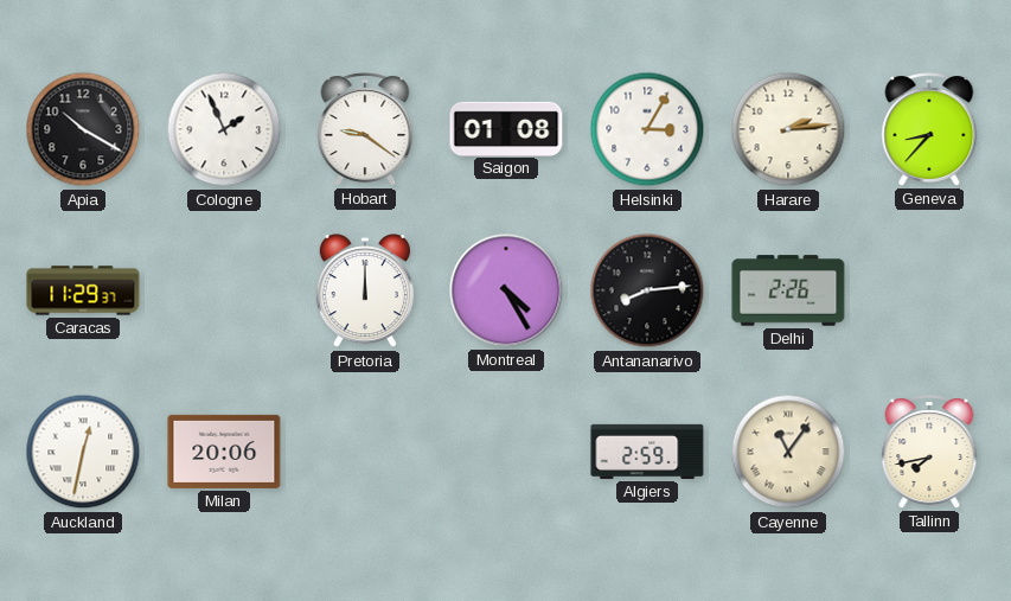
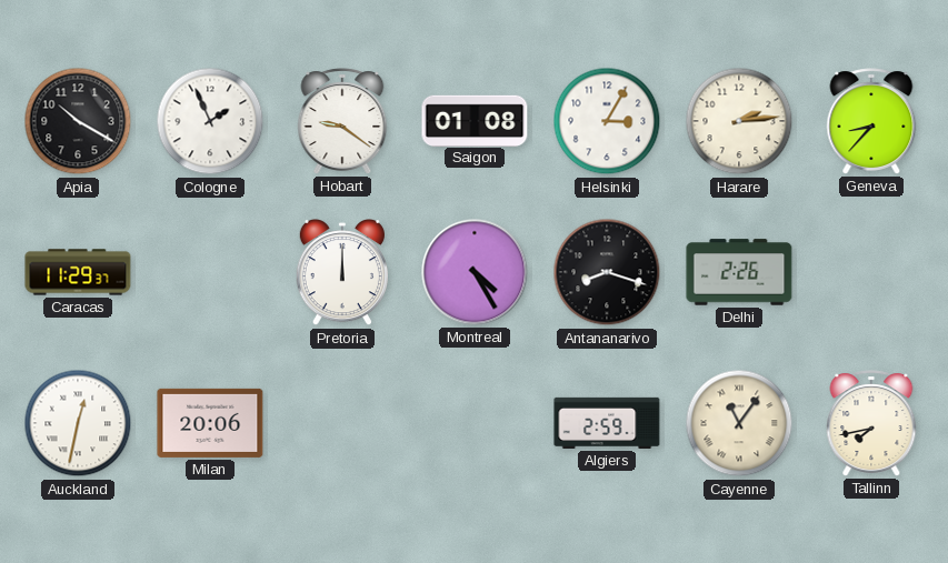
Antananarivo: 8:14 -> 8:18
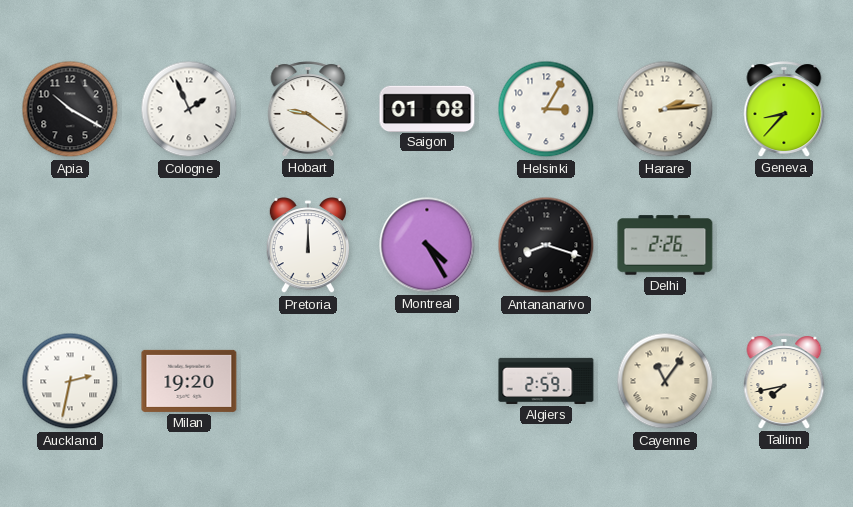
Caracas: 11:29 -> none
Auckland: 12:32 -> 2:32
Milan: 20:06 -> 19:20
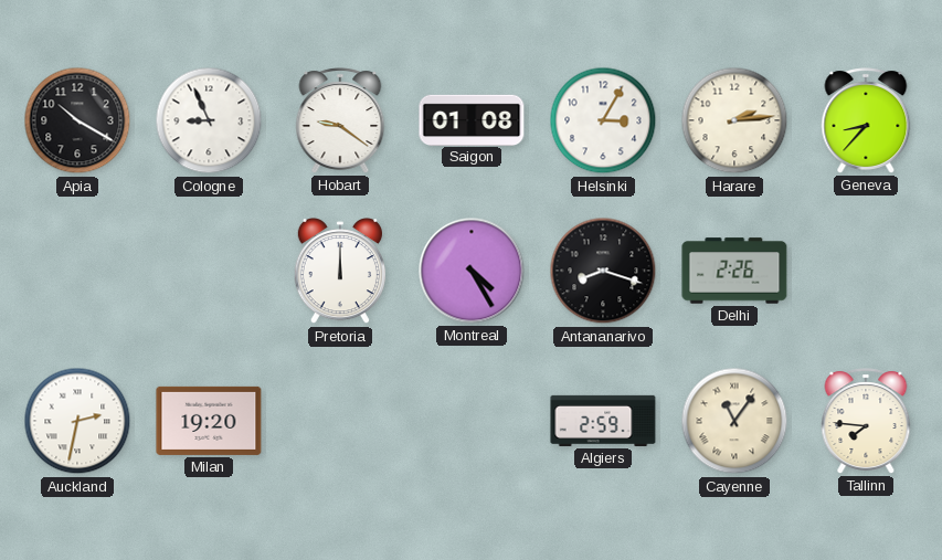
Cologne: 1:56 -> 8:56
Tallinn: 7:43 -> 7:46
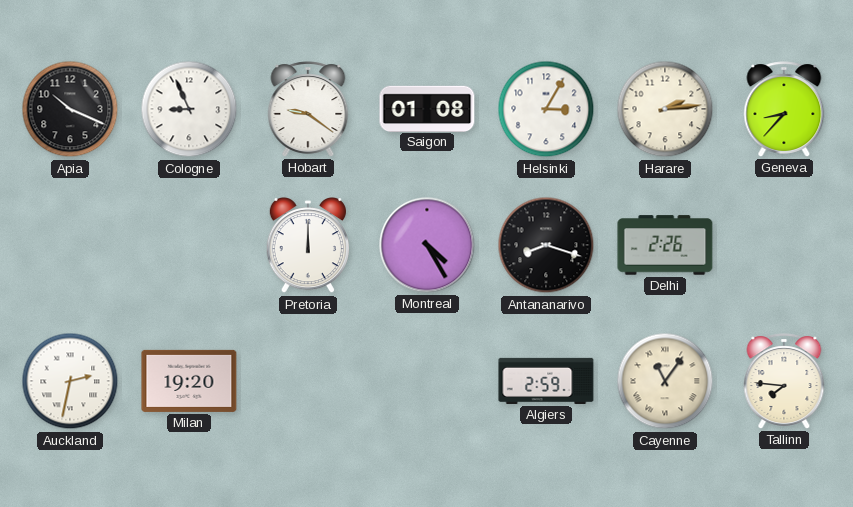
Apia: 10:20 -> 10:19
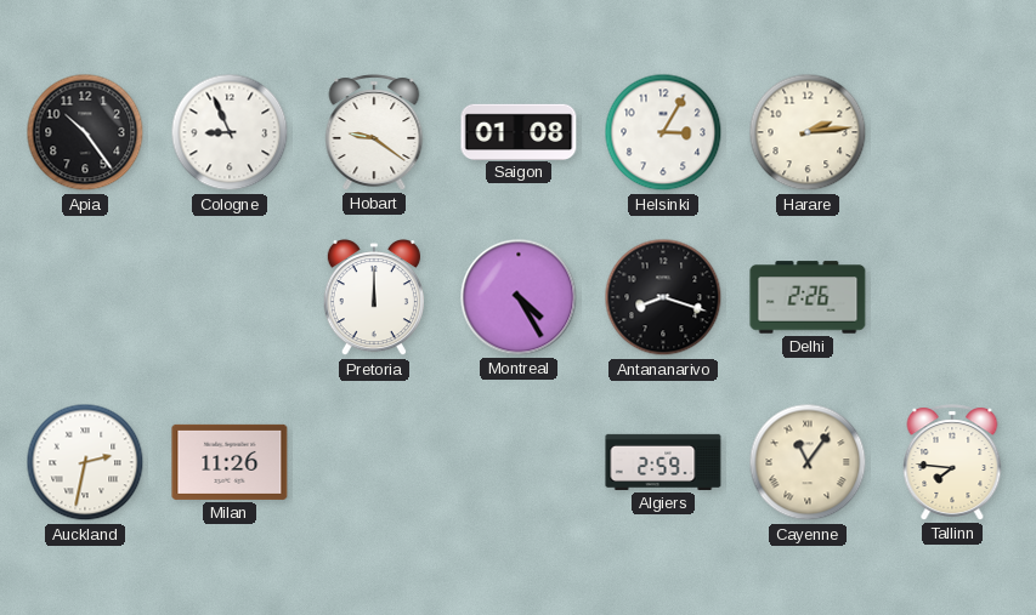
Apia: 10:19 -> 10:24
Geneva: 8:37 -> none
Milan: 19:20 -> 11:26
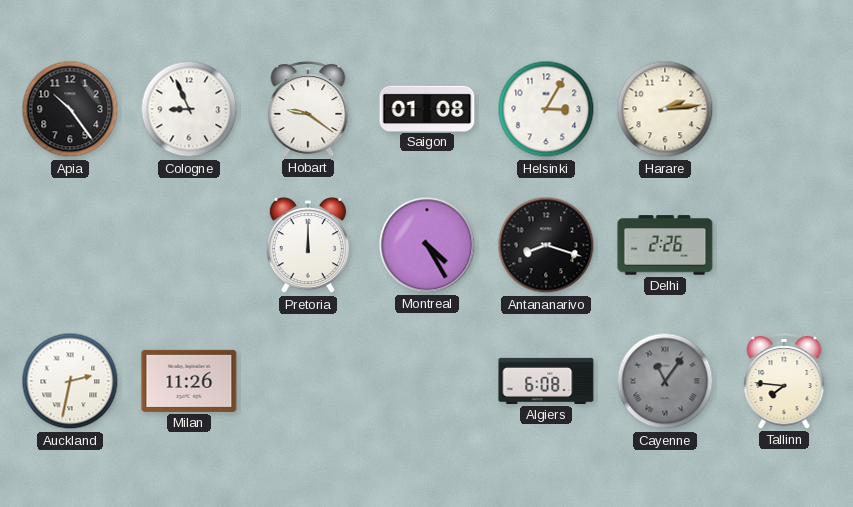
Algiers: 2:59 -> 6:08
Cayenne dial: cream -> grey
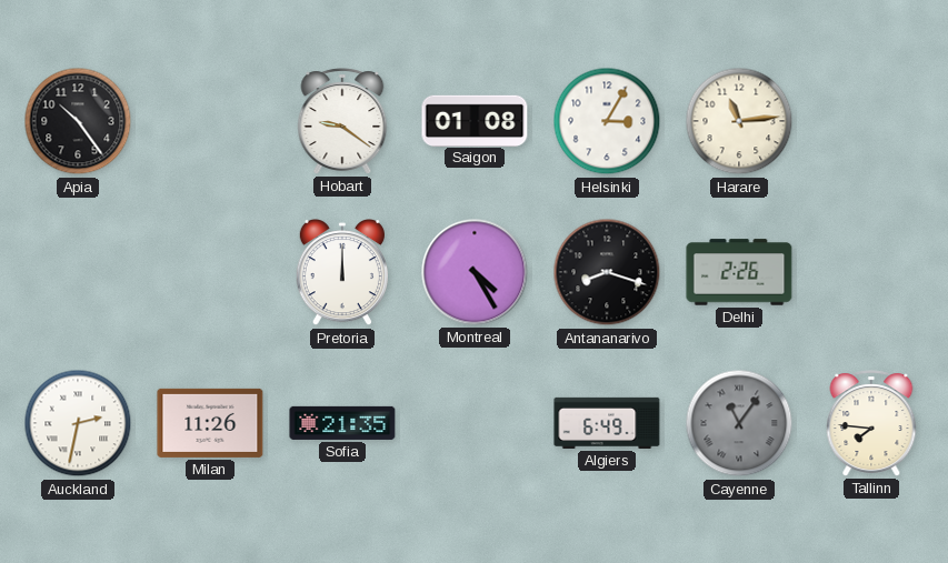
Cologne: 8:56 -> none
Harare: 2:14 -> 11:14
Sofia: none -> 21:35
Algiers: 6:08 -> 6:49
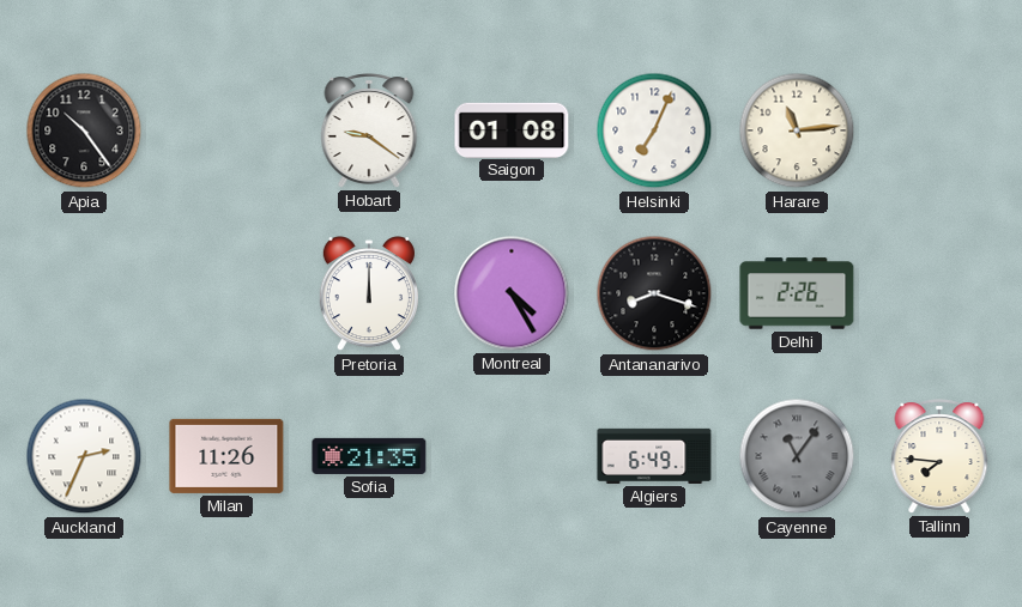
Helsinki: 3:05 -> 7:04
Auckland: 2:32 -> 2:34
